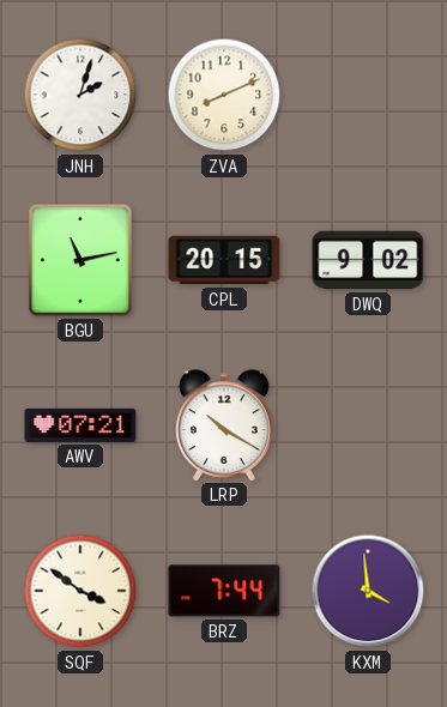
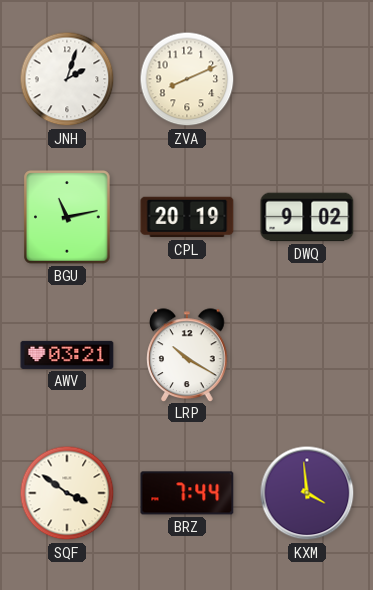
CPL: 20:15 -> 20:19
AWV: 07:21 -> 03:21
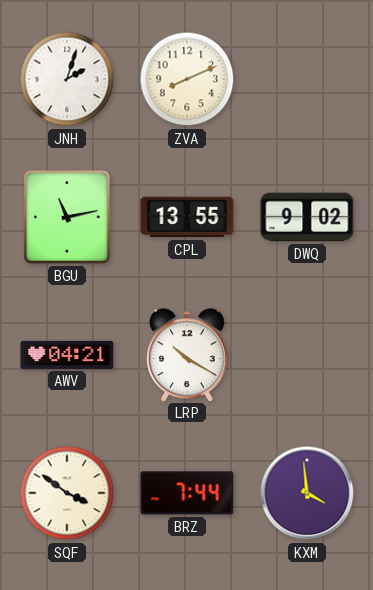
CPL: 20:19 -> 13:55
AWV: 03:21 -> 04:21
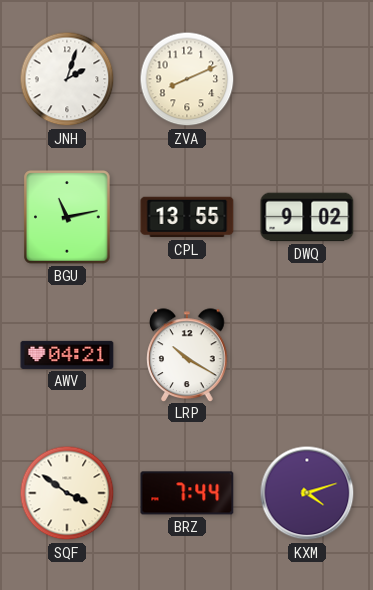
KXM: 3:59 -> 4:12
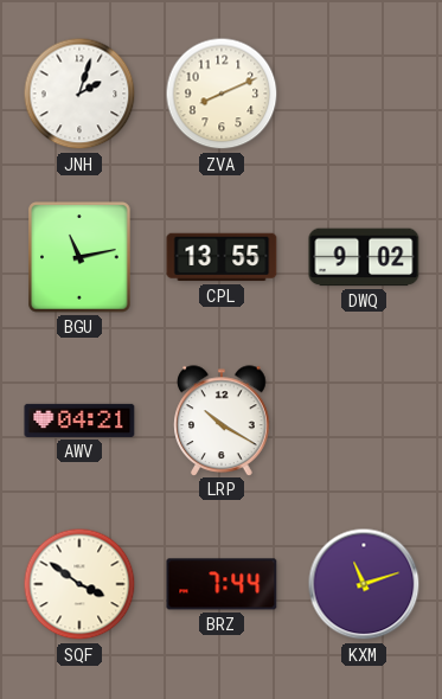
KXM: 4:12 -> 11:12
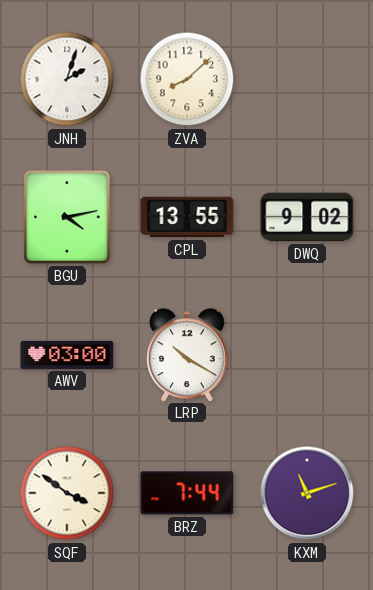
ZVA: 8:11 -> 8:08
BGU: 11:13 -> 4:13
AWV: 04:21 -> 03:00
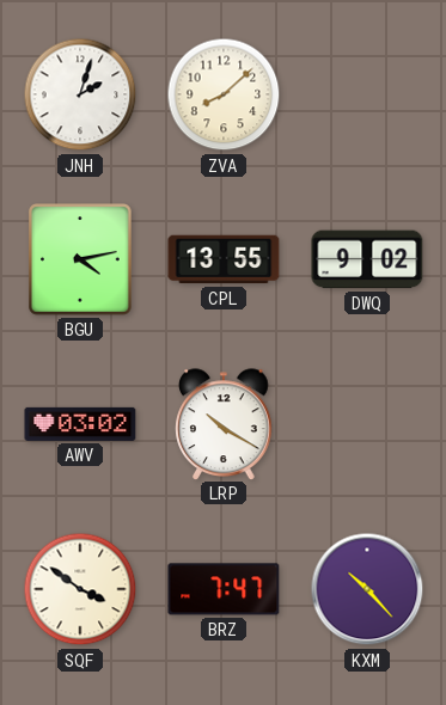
AWV: 03:00 -> 03:02
BRZ: 7:44 -> 7:47
KXM: 11:12 -> 10:23
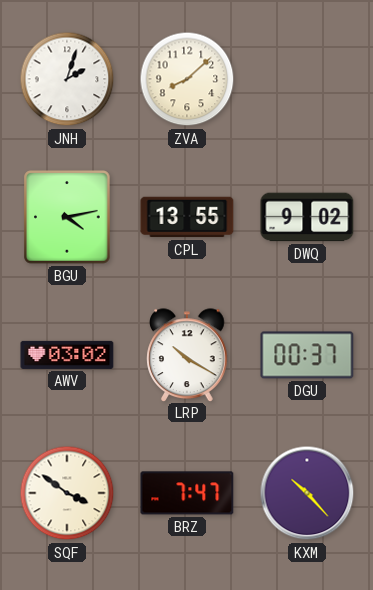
DGU: none -> 00:37
